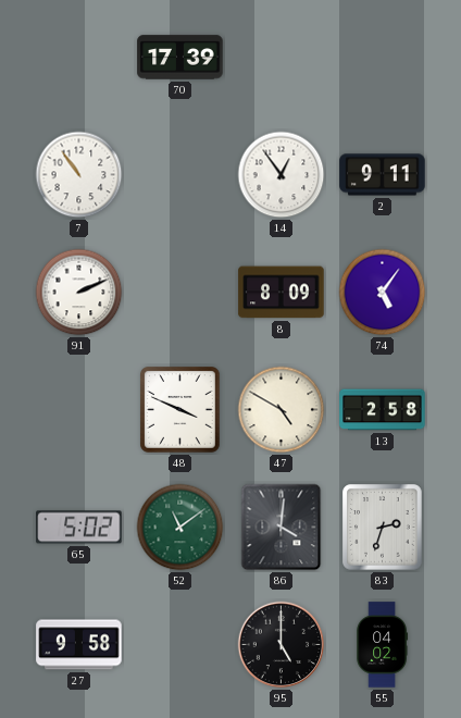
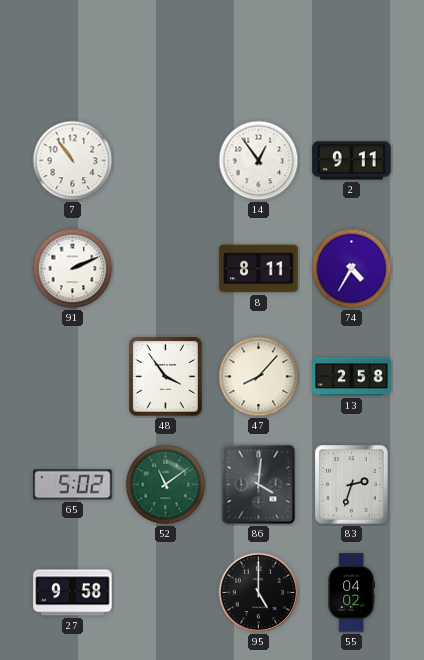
70: 17:39 -> none
8: 8:09 -> 8:11
74: 5:06 -> 4:35
48: 3:49 -> 3:54
47: 4:50 -> 8:07
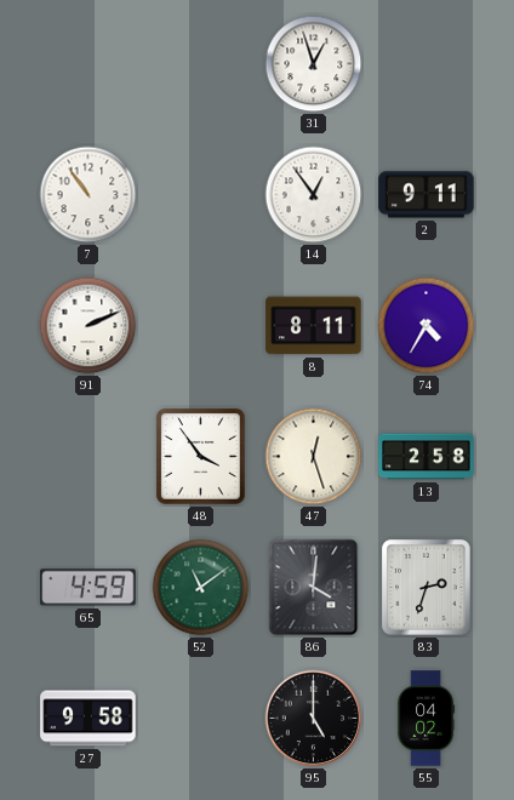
31: none -> 12:57
47: 8:07 -> 12:27
65: 5:02 -> 4:59
